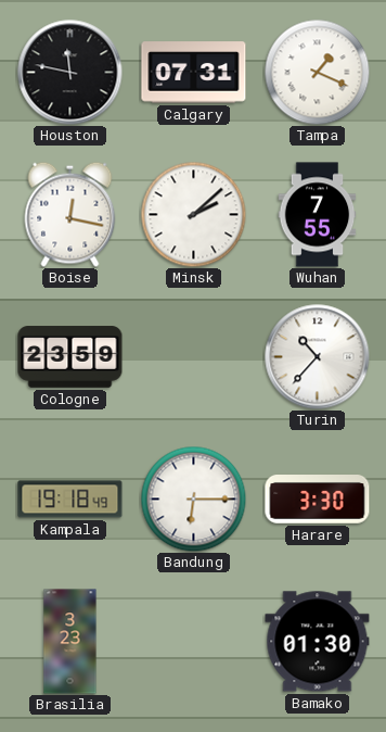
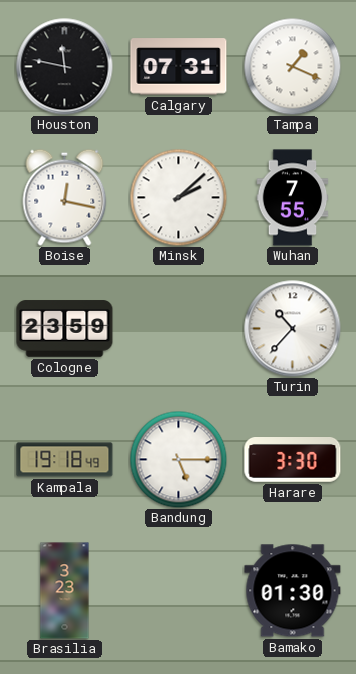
Bandung: 6:15 -> 5:15
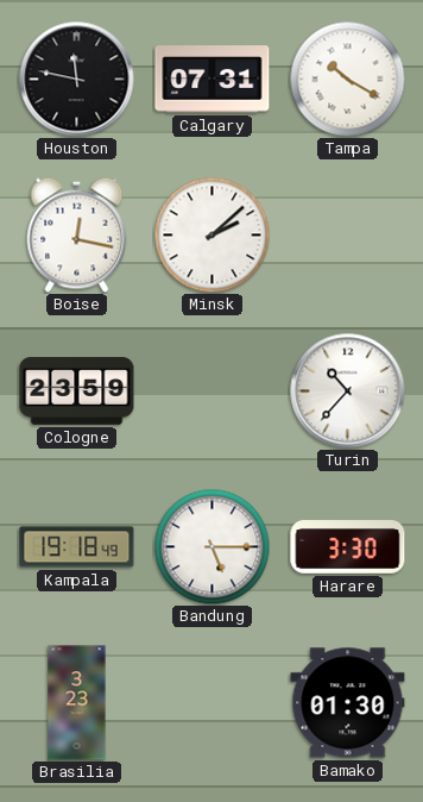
Tampa: 1:19 -> 10:20
Wuhan: 7:55 -> none
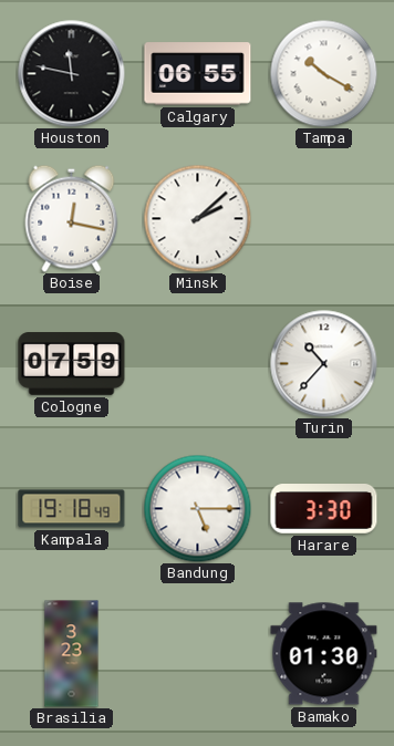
Calgary: 07:31 -> 06:55
Cologne: 23:59 -> 07:59
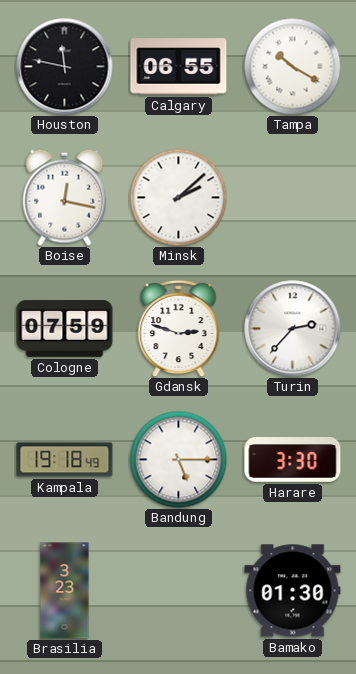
Gdansk: none -> 2:48
Turin: 10:37 -> 2:37
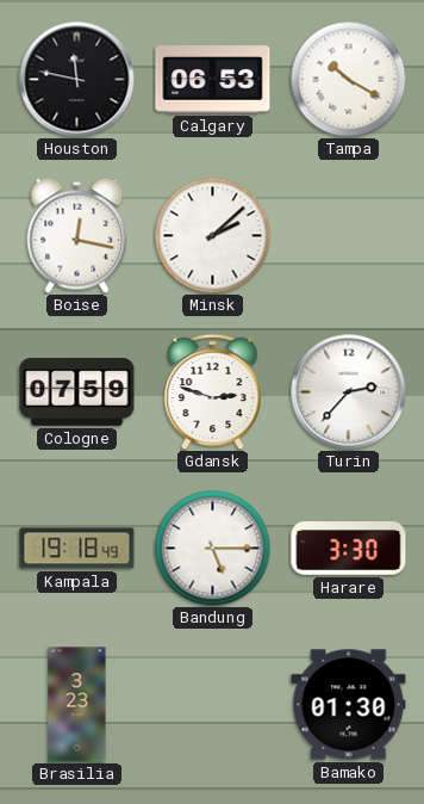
Calgary: 06:55 -> 06:53
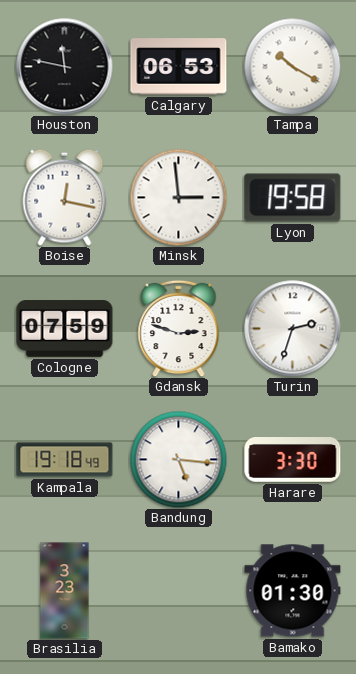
Minsk: 2:08 -> 2:59
Lyon: none -> 19:58
Turin: 2:37 -> 2:33
Bandung: 5:15 -> 5:16
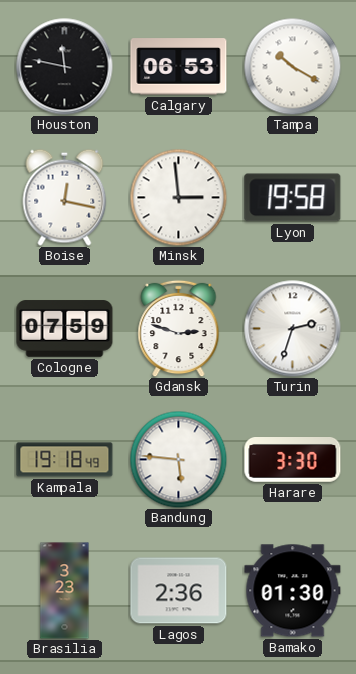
Bandung: 5:16 -> 5:46
Lagos: none -> 2:36
